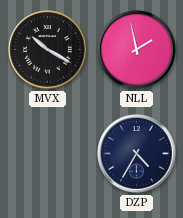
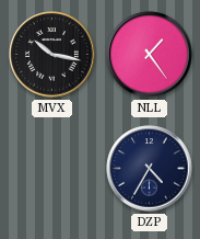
MVX: 10:20 -> 10:17
NLL: 1:58 -> 1:24
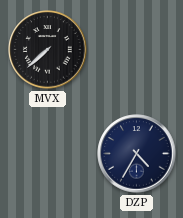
MVX: 10:17 -> 7:38
NLL: 1:24 -> none
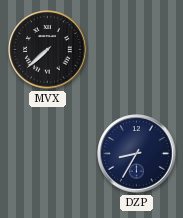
DZP: 4:35 -> 8:35
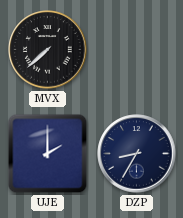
UJE: none -> 2:00
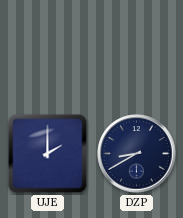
MVX: 7:38 -> none
DZP: 8:35 -> 8:40
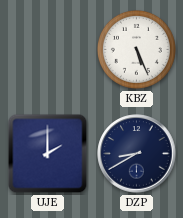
KBZ: none -> 5:26
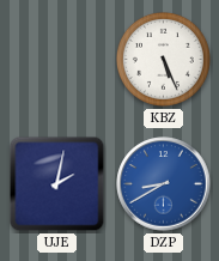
UJE: 2:00 -> 2:02
DZP dial: navy -> blue
